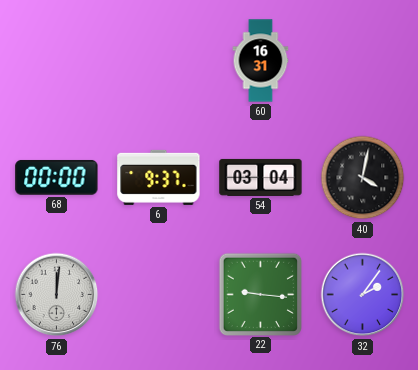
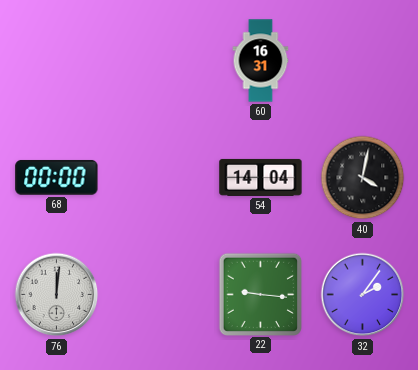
6: 9:37 -> none
54: 03:04 -> 14:04
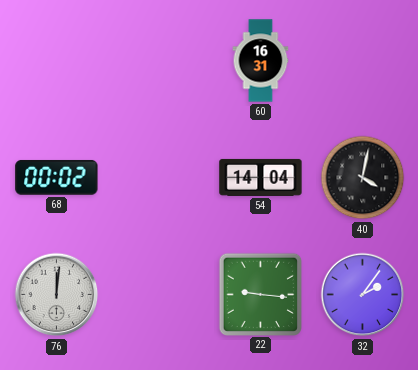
68: 00:00 -> 00:02
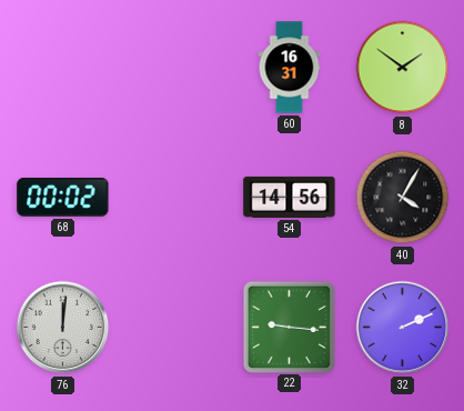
8: none -> 1:51
54: 14:04 -> 14:56
40: 4:02 -> 4:05
32: 2:06 -> 2:11
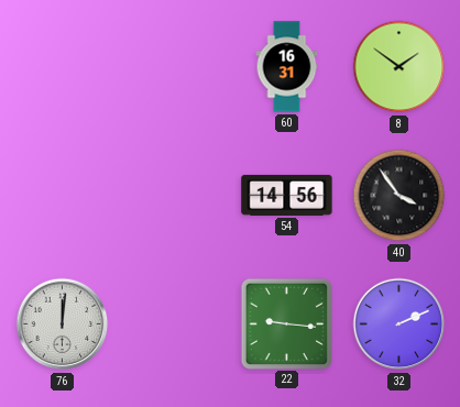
68: 00:02 -> none
40: 4:05 -> 3:54
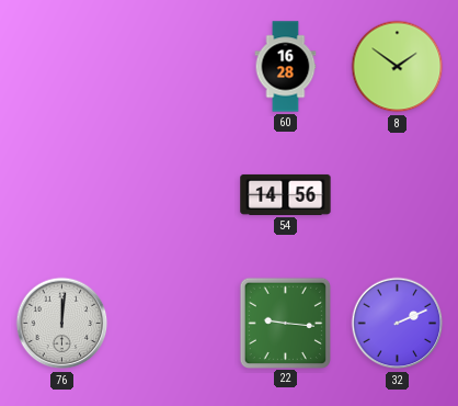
60: 16:31 -> 16:28
40: 3:54 -> none
